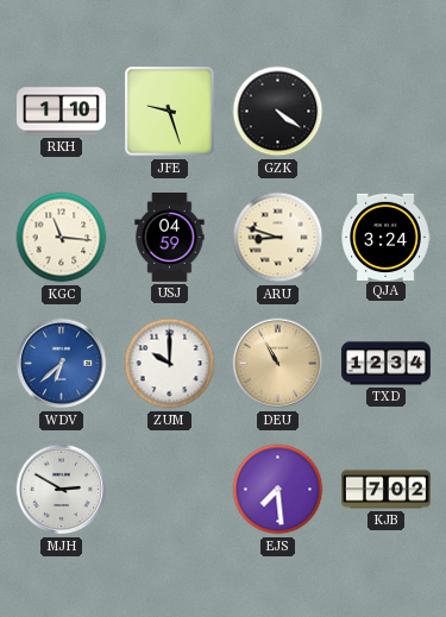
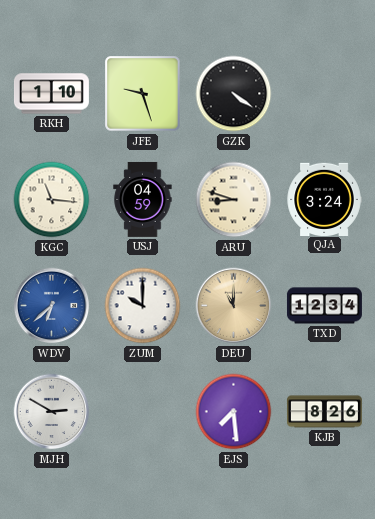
DEU: 10:55 -> 11:00
KJB: 7:02 -> 8:26
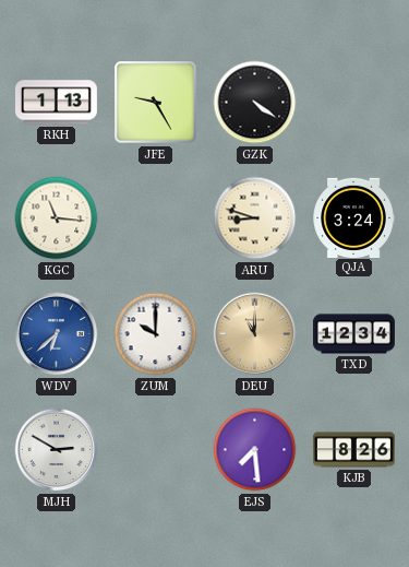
RKH: 1:10 -> 1:13
JFE: 9:27 -> 9:25
USJ: 04:59 -> none
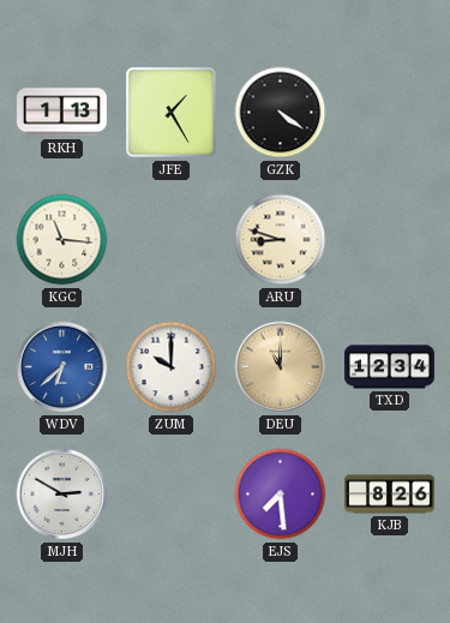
JFE: 9:25 -> 1:25
QJA: 3:24 -> none
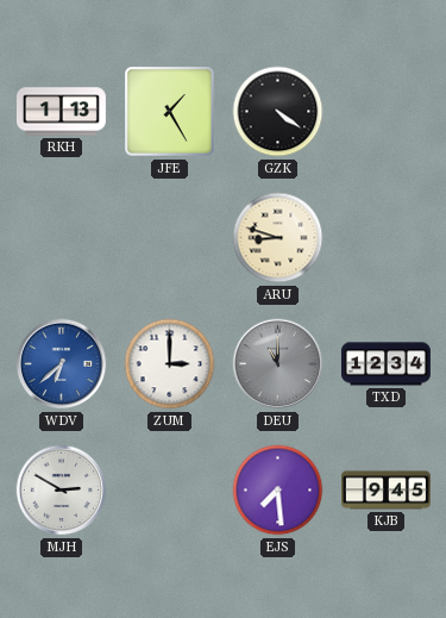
KGC: 11:16 -> none
ZUM: 10:00 -> 3:00
DEU dial: champagne -> grey
KJB: 8:26 -> 9:45
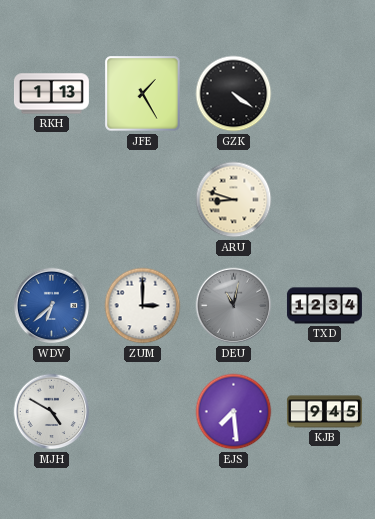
DEU: 11:00 -> 11:02
MJH: 2:50 -> 4:50
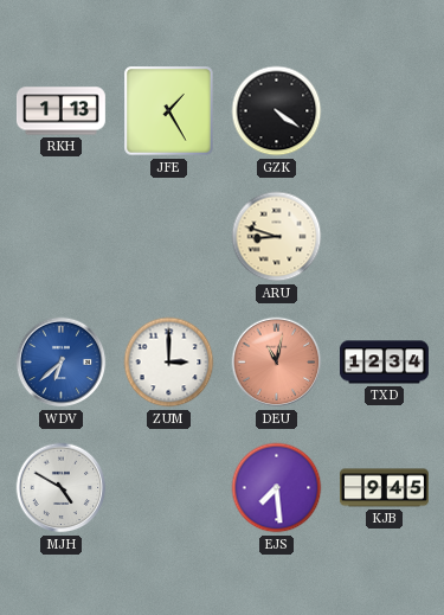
DEU dial: grey -> salmon
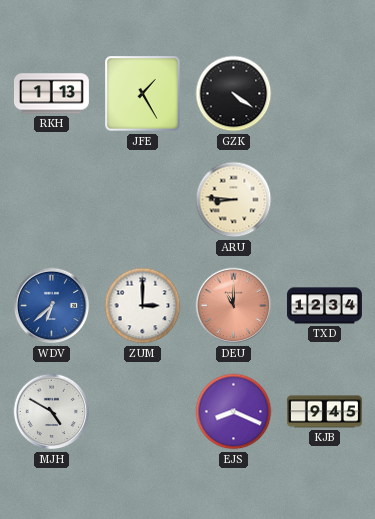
ARU: 8:48 -> 8:46
DEU: 11:02 -> 11:00
EJS: 7:29 -> 8:19
